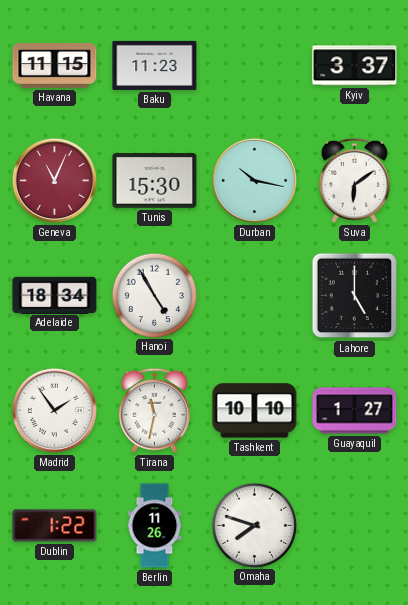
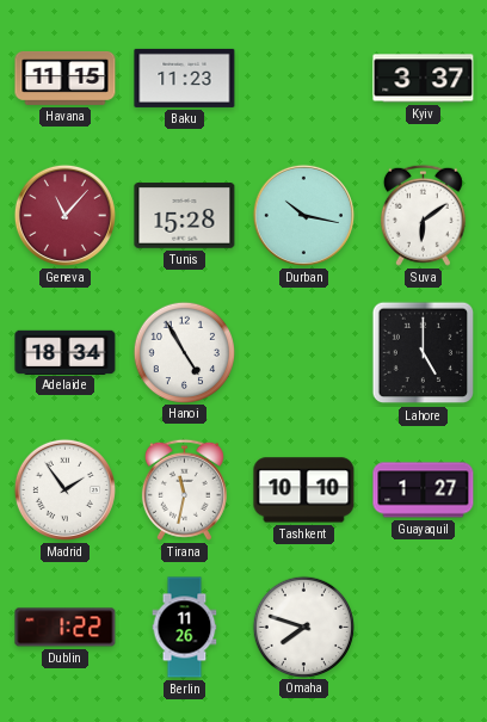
Geneva: 11:04 -> 11:07
Tunis: 15:30 -> 15:28
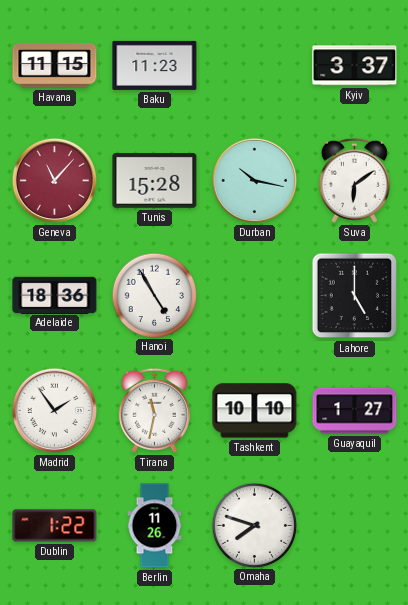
Adelaide: 18:34 -> 18:36
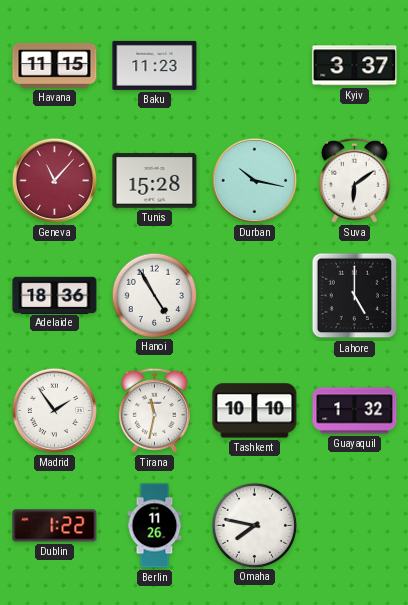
Guayaquil: 1:27 -> 1:32
Omaha: 7:48 -> 7:47
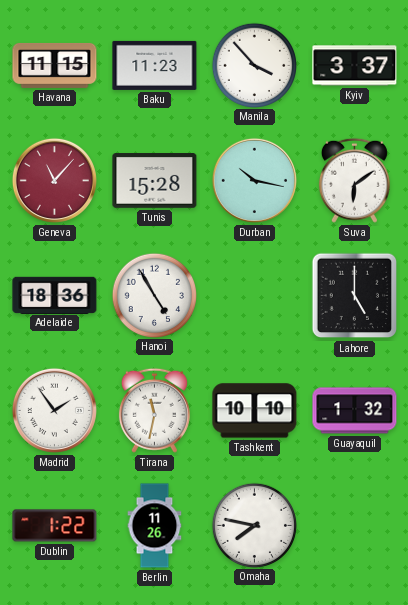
Manila: none -> 3:53
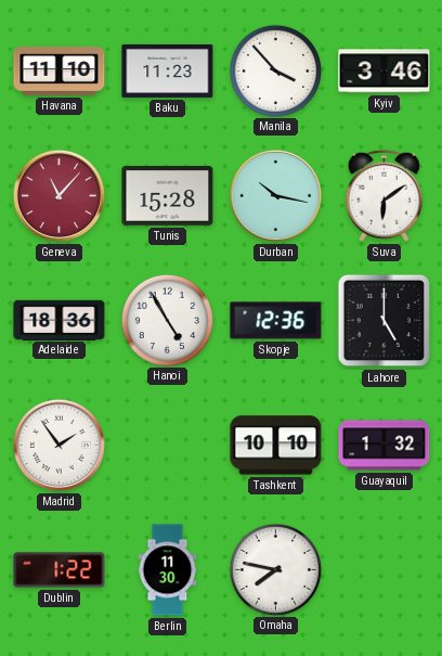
Havana: 11:15 -> 11:10
Kyiv: 3:37 -> 3:46
Skopje: none -> 12:36
Tirana: 11:32 -> none
Berlin: 11:26 -> 11:30
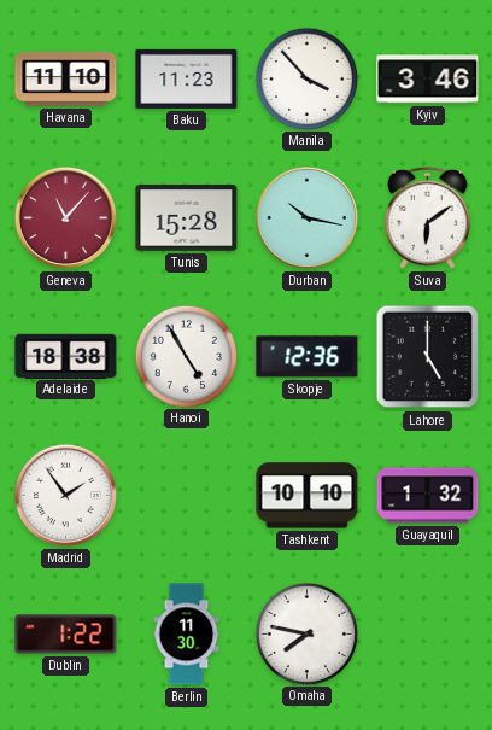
Adelaide: 18:36 -> 18:38
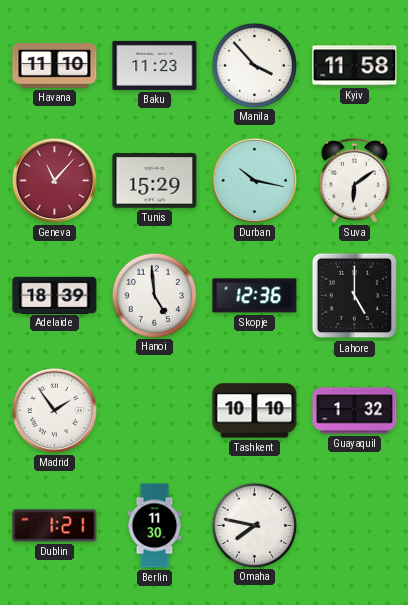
Kyiv: 3:46 -> 11:58
Tunis: 15:28 -> 15:29
Adelaide: 18:38 -> 18:39
Hanoi: 4:55 -> 4:59
Dublin: 1:22 -> 1:21
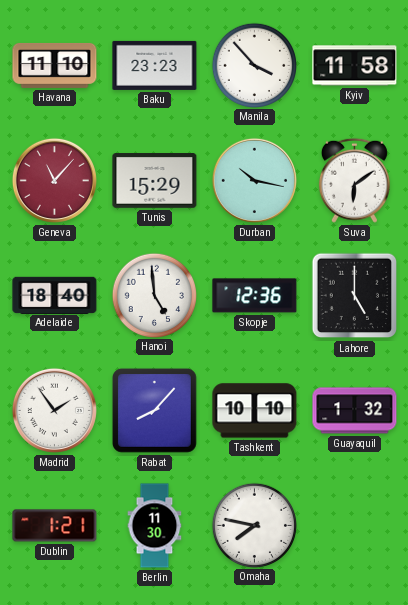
Baku: 11:23 -> 23:23
Adelaide: 18:39 -> 18:40
Rabat: none -> 8:07
